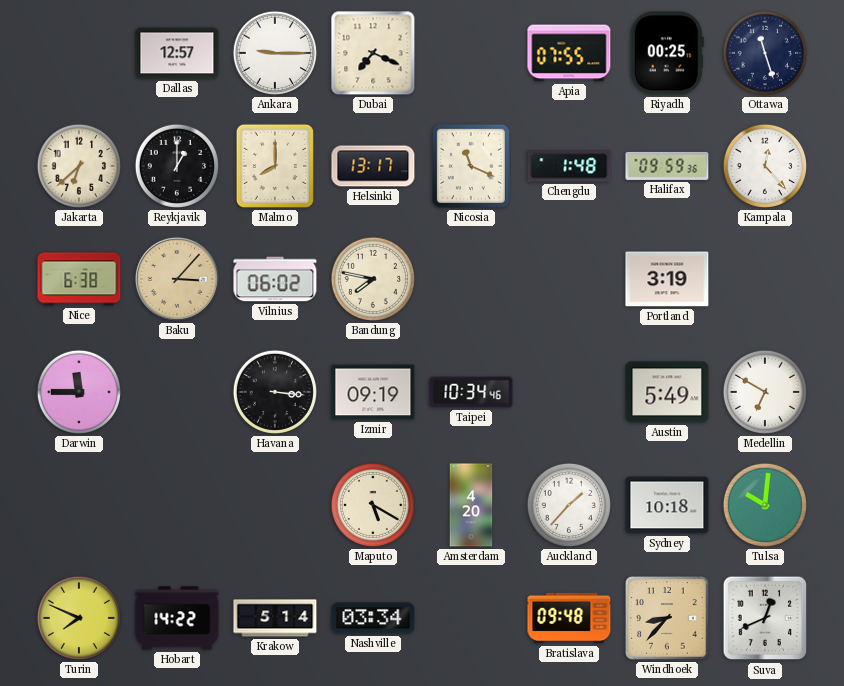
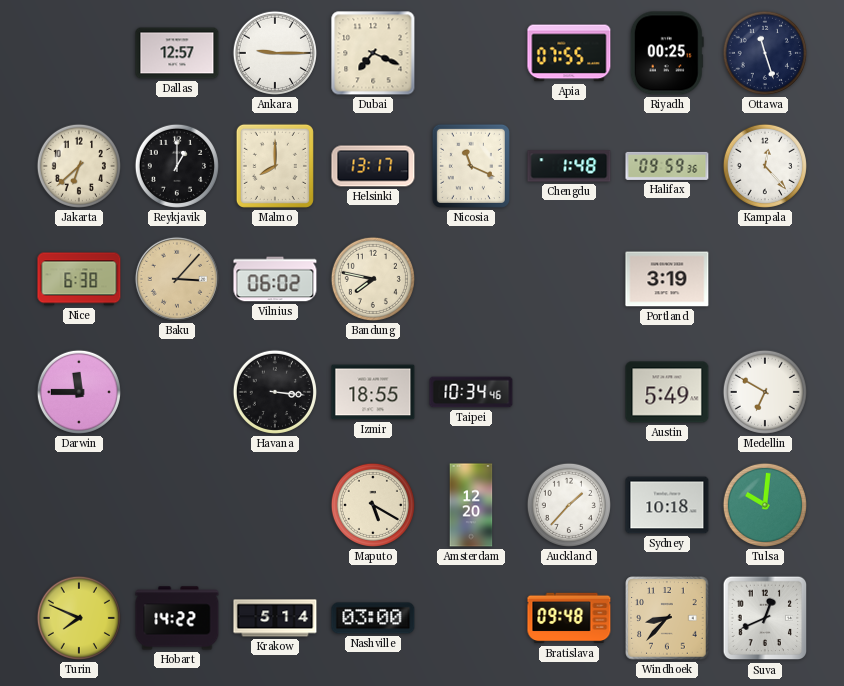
Izmir: 09:19 -> 18:55
Amsterdam: 4:20 -> 12:20
Nashville: 03:34 -> 03:00
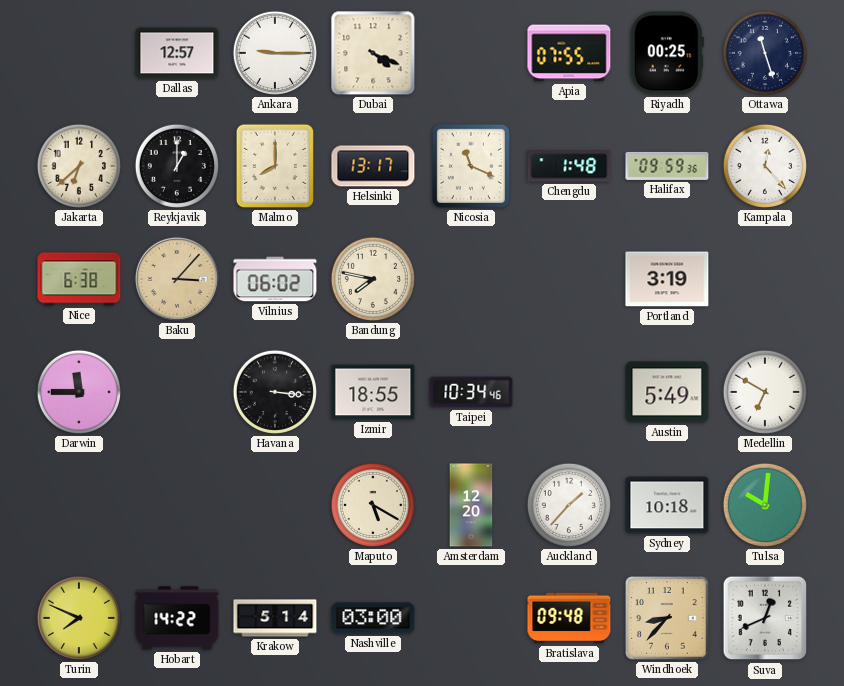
Dubai: 7:19 -> 4:19
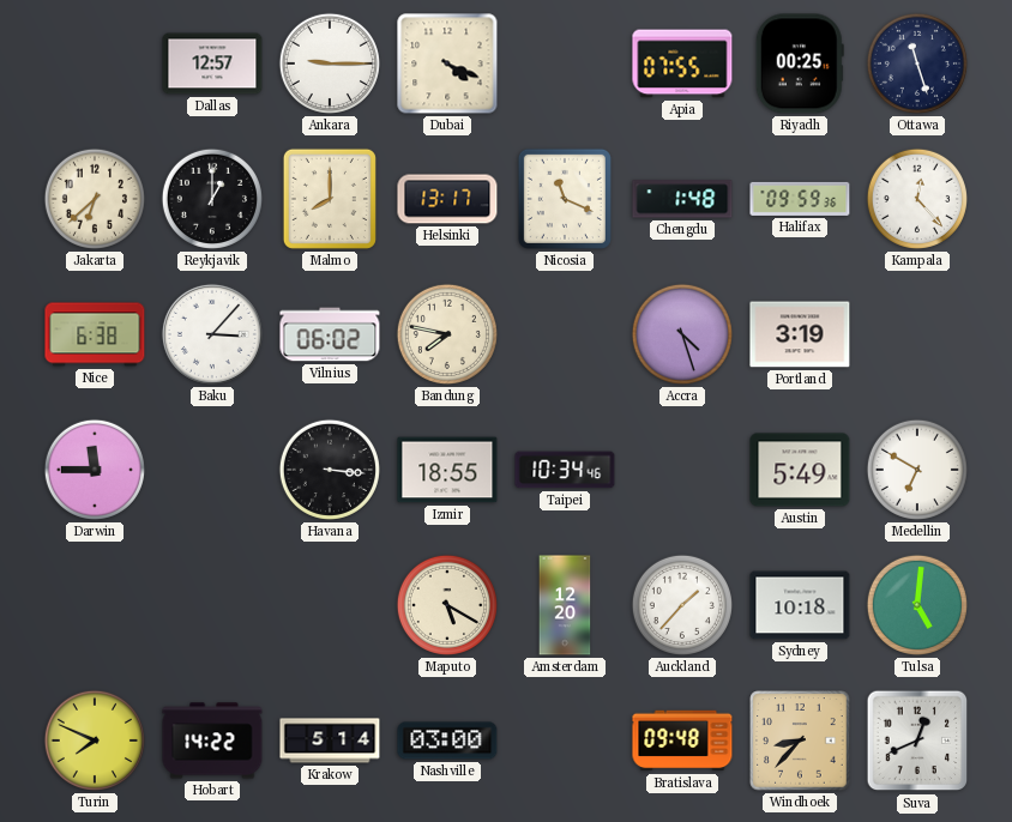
Baku dial: champagne -> white
Accra: none -> 4:27
Tulsa: 10:01 -> 5:01
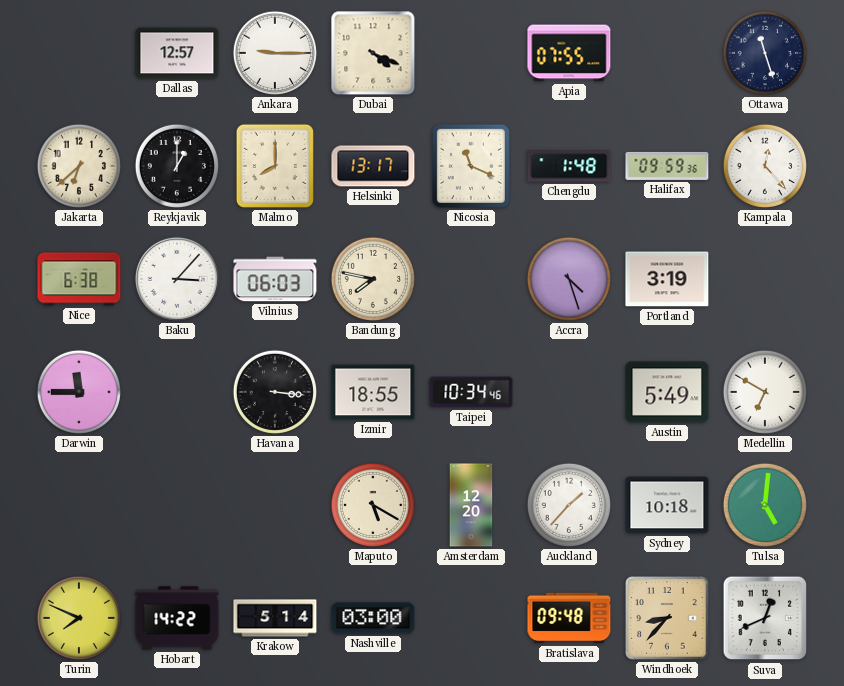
Riyadh: 00:25 -> none
Vilnius: 06:02 -> 06:03
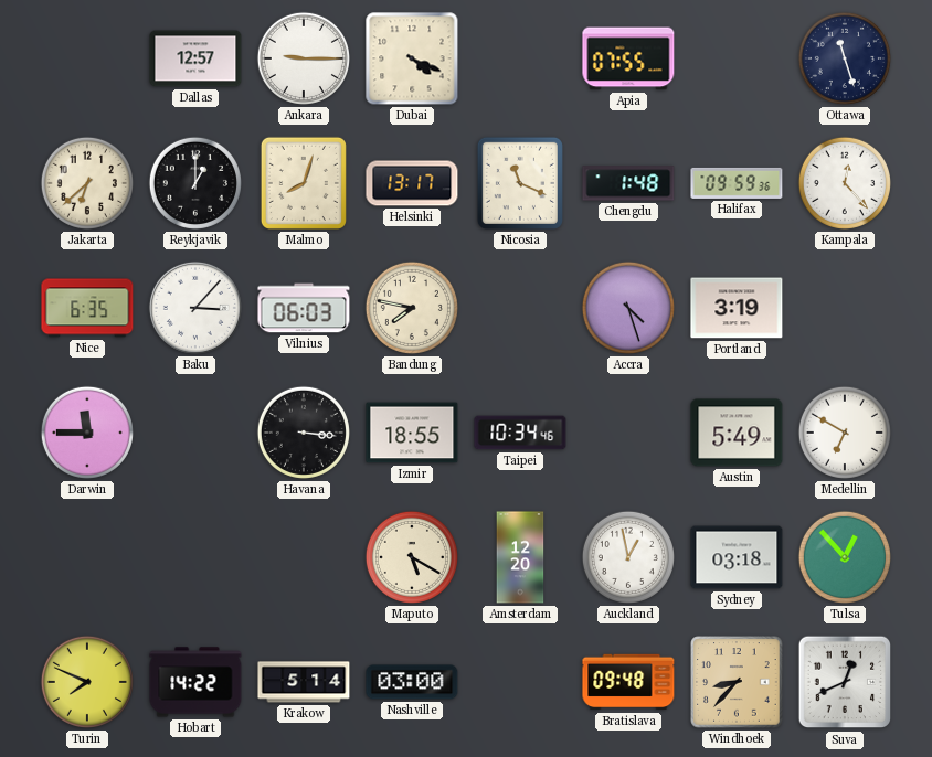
Malmo: 8:00 -> 8:03
Nice: 6:38 -> 6:35
Auckland: 1:37 -> 12:58
Sydney: 10:18 -> 03:18
Tulsa: 5:01 -> 12:53
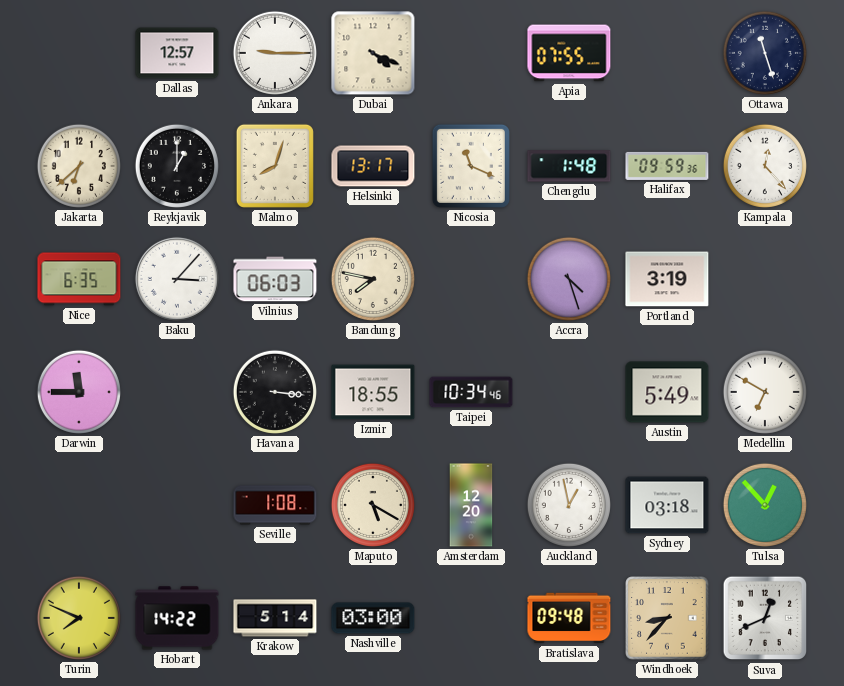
Seville: none -> 1:08
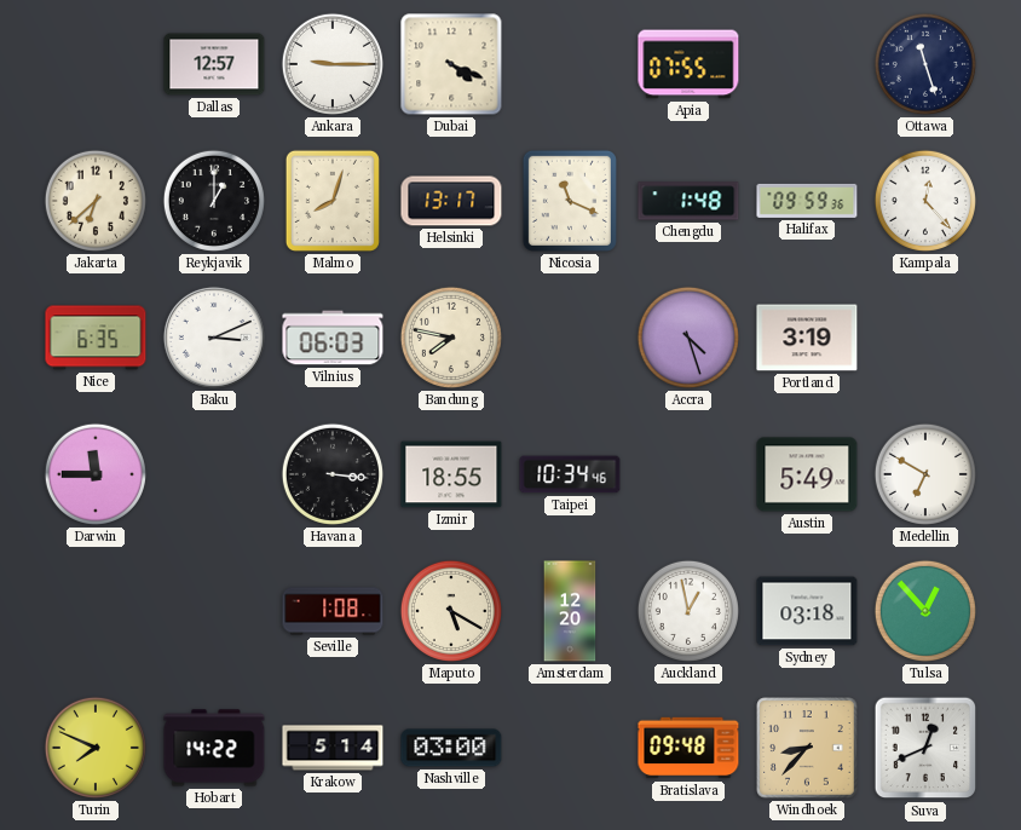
Baku: 3:07 -> 3:11
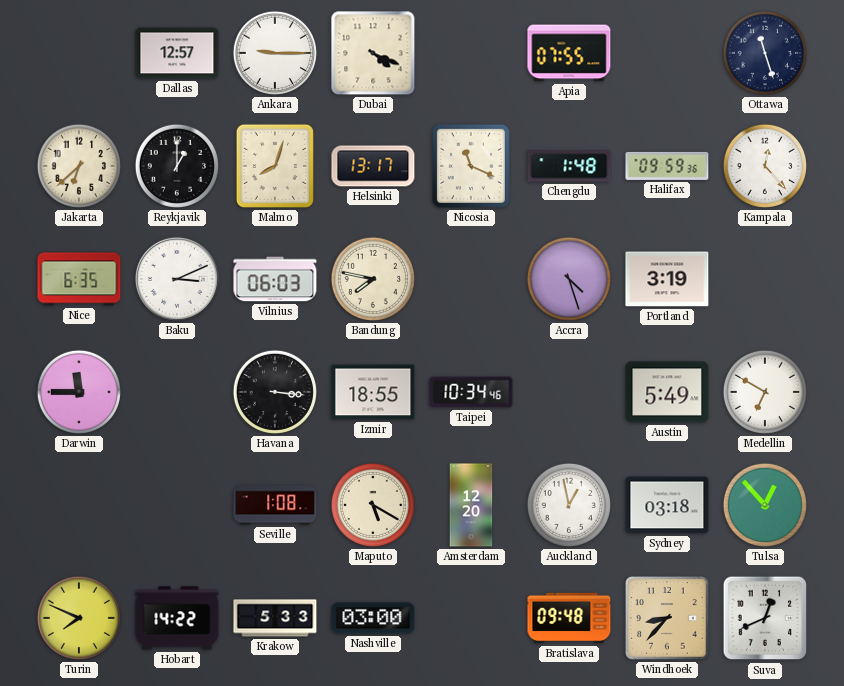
Krakow: 5:14 -> 5:33
